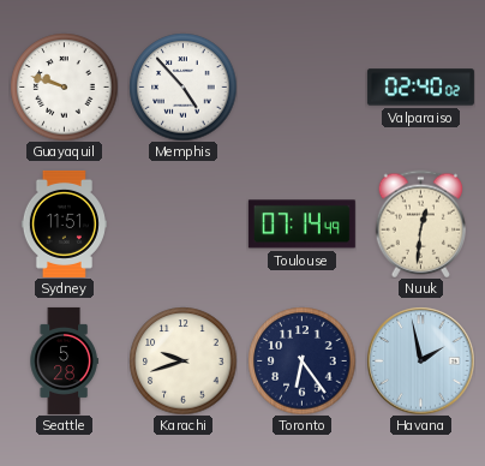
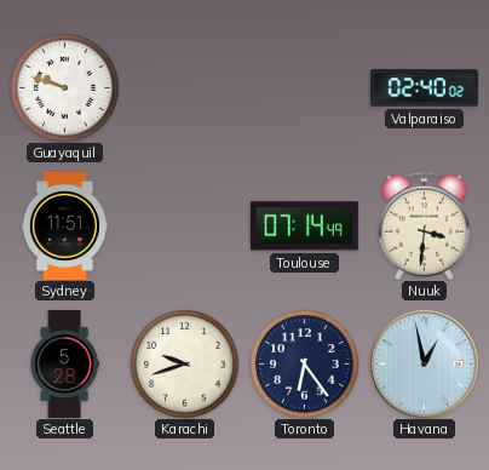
Memphis: 4:53 -> none
Nuuk: 12:31 -> 3:31
Havana: 1:58 -> 12:58
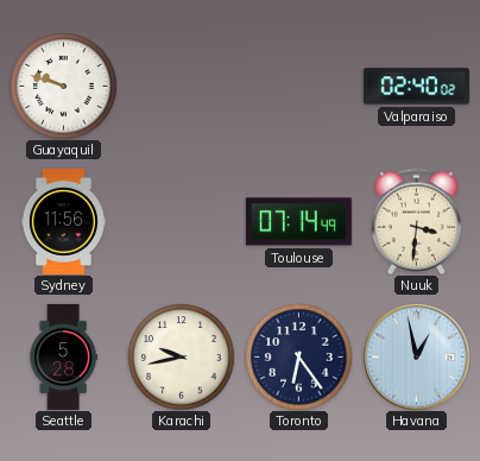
Sydney: 11:51 -> 11:56
Karachi: 9:42 -> 9:43
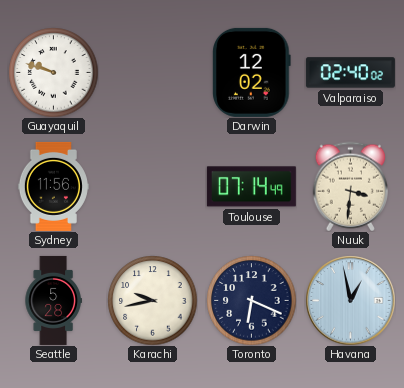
Darwin: none -> 12:02
Toronto: 6:24 -> 6:19
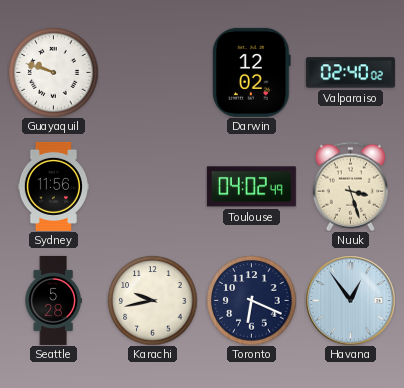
Toulouse: 07:14 -> 04:02
Nuuk: 3:31 -> 3:27
Havana: 12:58 -> 12:54
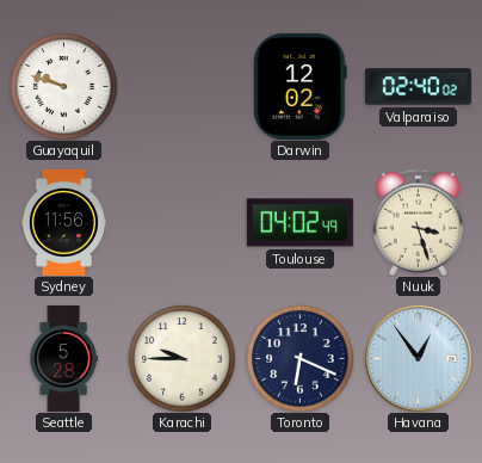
Karachi: 9:43 -> 9:45
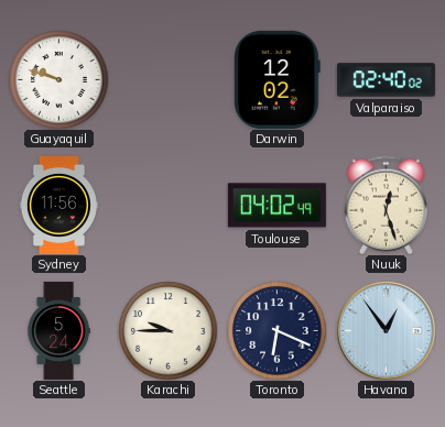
Nuuk: 3:27 -> 12:27
Seattle: 5:28 -> 5:24
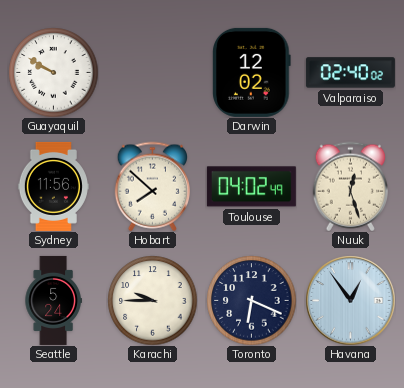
Guayaquil: 9:48 -> 9:50
Hobart: none -> 7:52
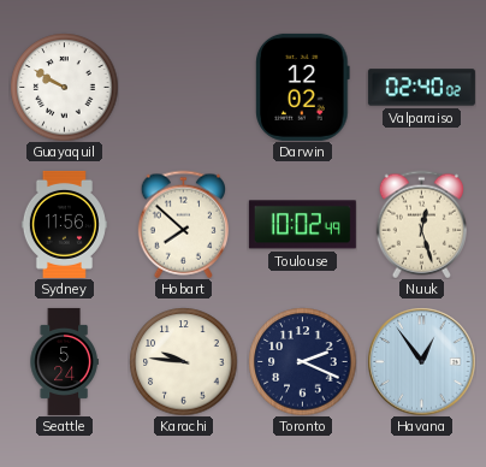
Toulouse: 04:02 -> 10:02
Karachi: 9:45 -> 9:46
Toronto: 6:19 -> 2:19
